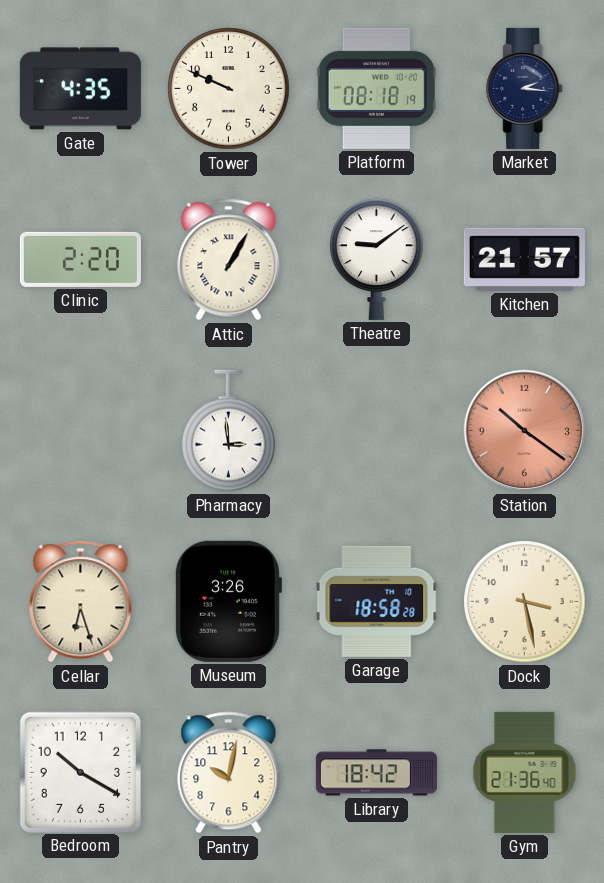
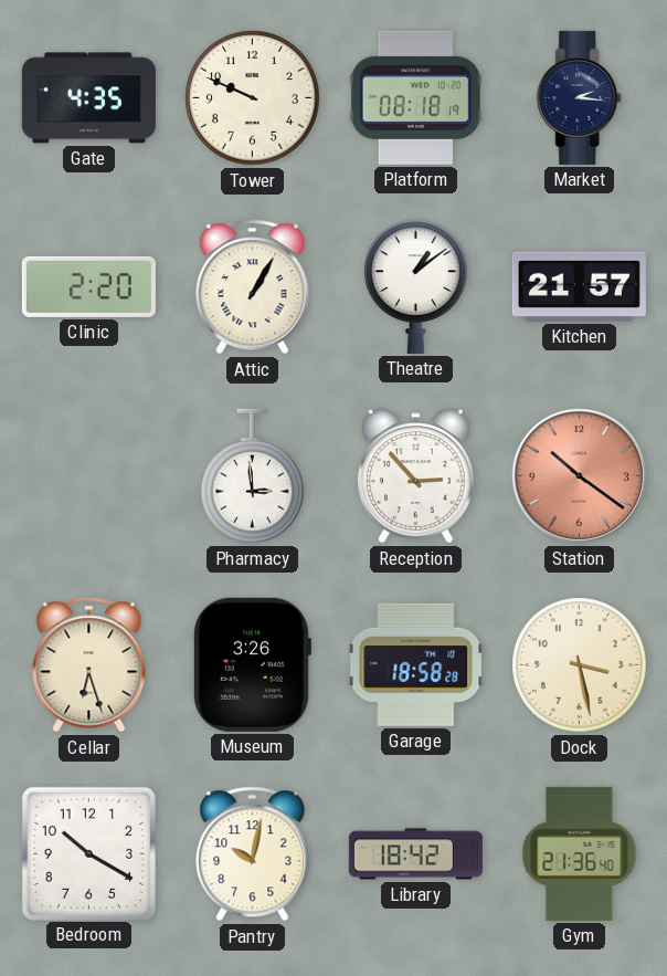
Theatre: 9:09 -> 1:09
Reception: none -> 2:53
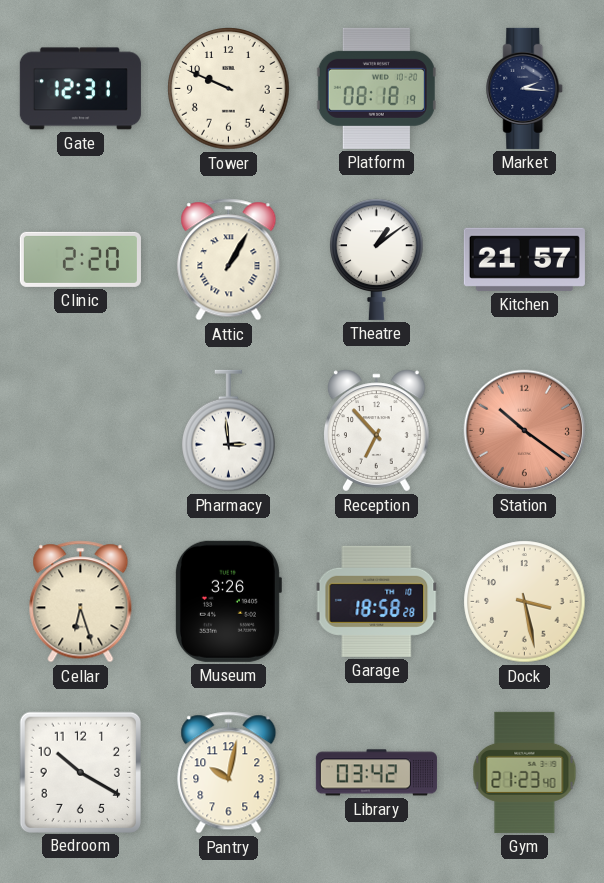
Gate: 4:35 -> 12:31
Reception: 2:53 -> 6:53
Library: 18:42 -> 03:42
Gym: 21:36 -> 21:23
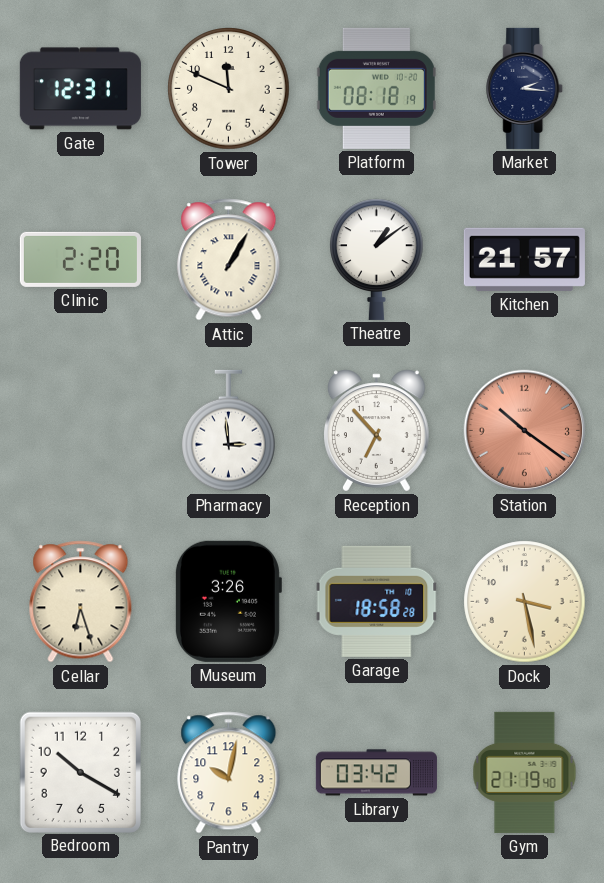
Tower: 9:49 -> 11:49
Gym: 21:23 -> 21:19
